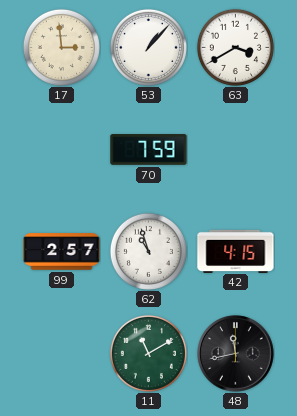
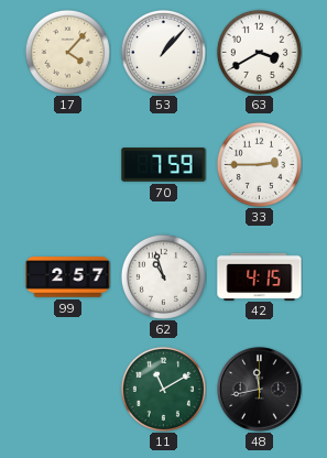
17: 2:59 -> 4:07
33: none -> 2:45
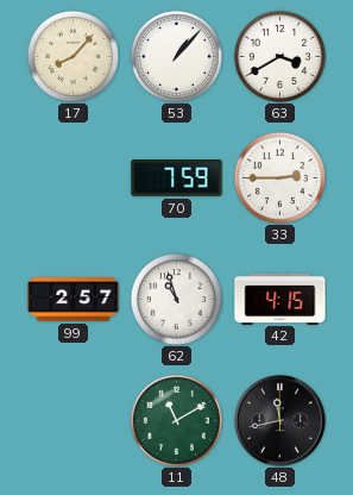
17: 4:07 -> 8:07
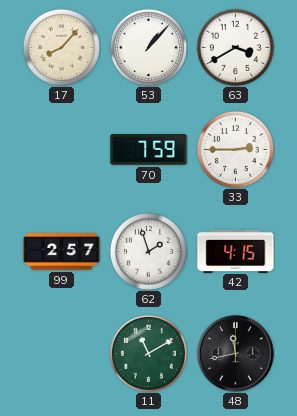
62: 10:57 -> 1:57
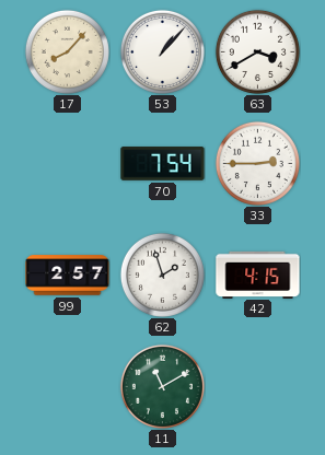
70: 7:59 -> 7:54
48: 11:43 -> none
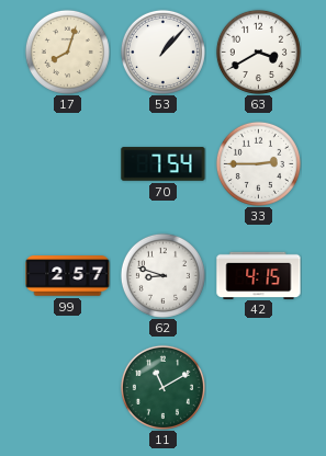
17: 8:07 -> 8:03
62: 1:57 -> 8:48
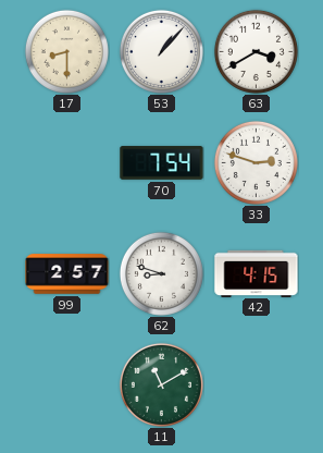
17: 8:03 -> 8:30
33: 2:45 -> 2:48
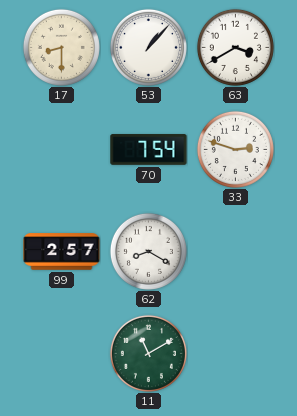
62: 8:48 -> 8:20
42: 4:15 -> none
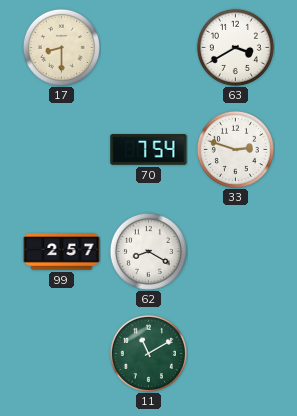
53: 1:07 -> none
